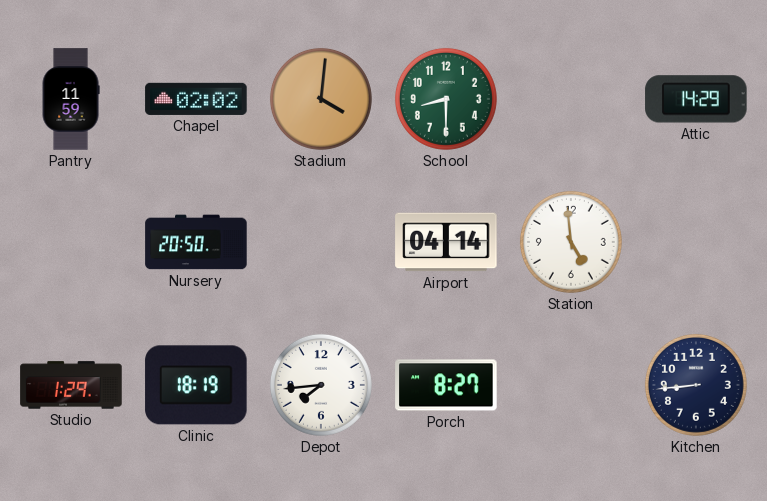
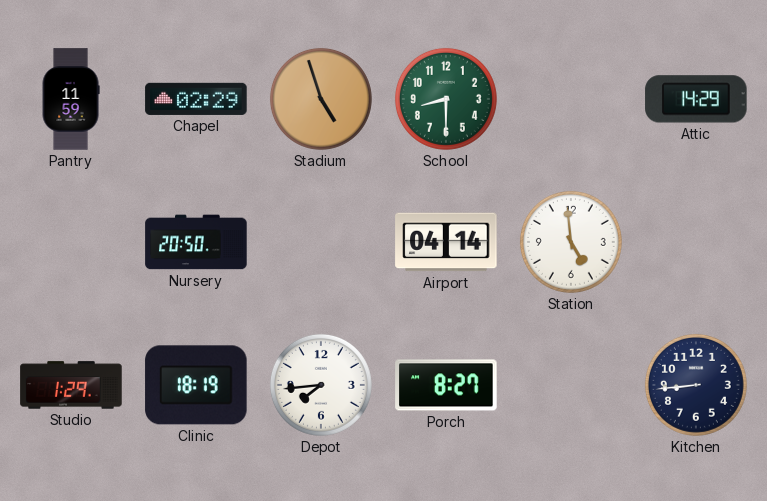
Chapel: 02:02 -> 02:29
Stadium: 4:01 -> 4:57
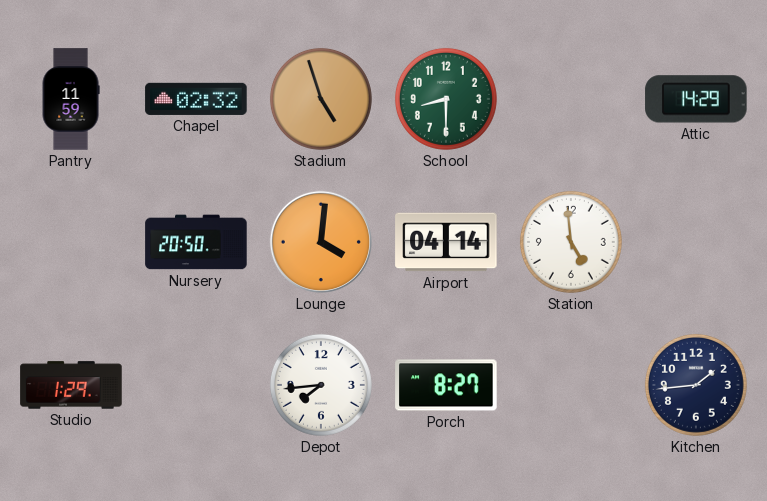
Chapel: 02:29 -> 02:32
Lounge: none -> 4:01
Clinic: 18:19 -> none
Kitchen: 8:44 -> 1:44
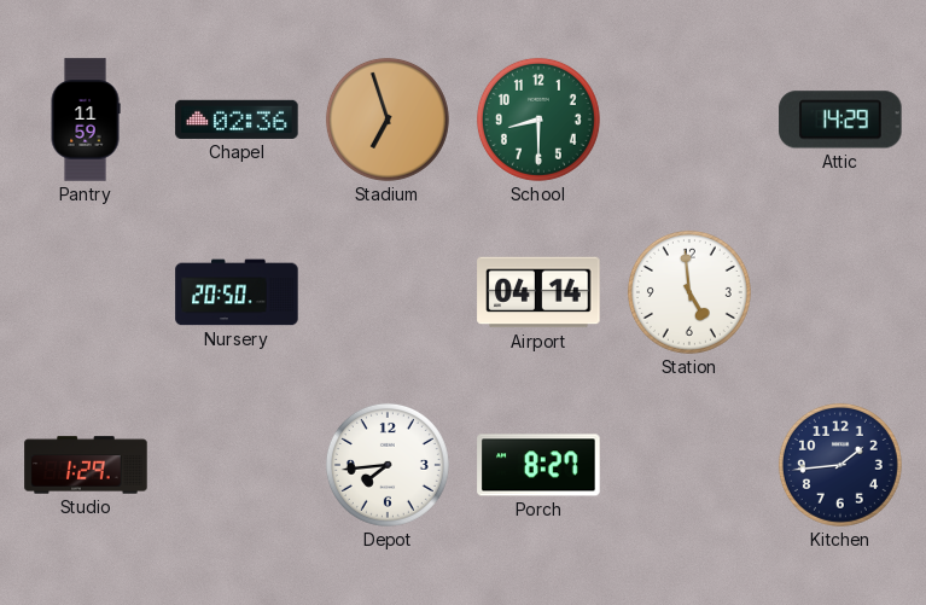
Chapel: 02:32 -> 02:36
Stadium: 4:57 -> 6:57
Lounge: 4:01 -> none
